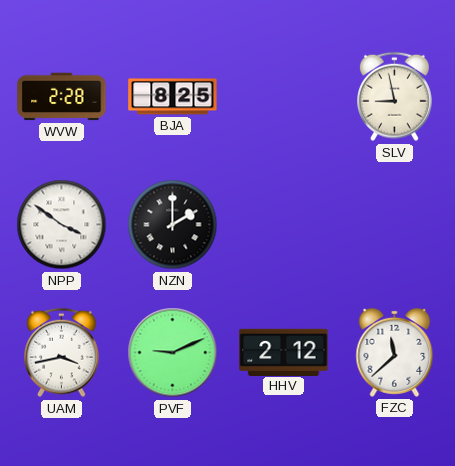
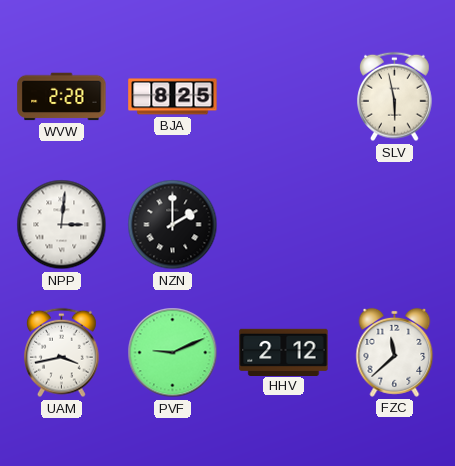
SLV: 8:58 -> 5:58
NPP: 3:51 -> 3:01
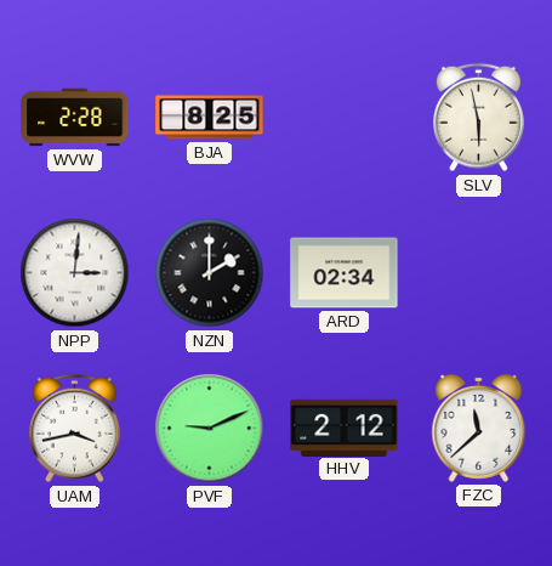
ARD: none -> 02:34
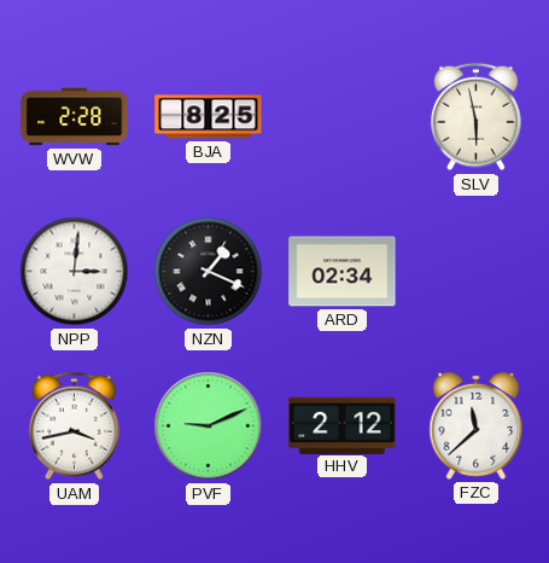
NZN: 2:00 -> 1:19
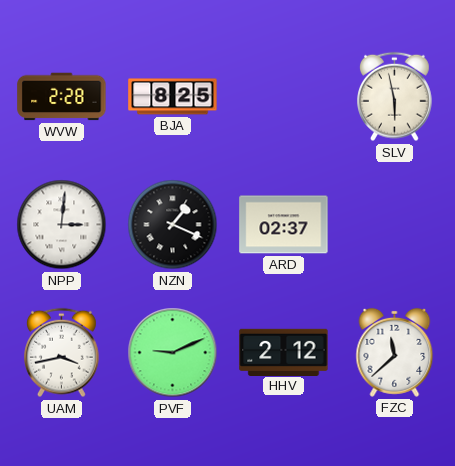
ARD: 02:34 -> 02:37
